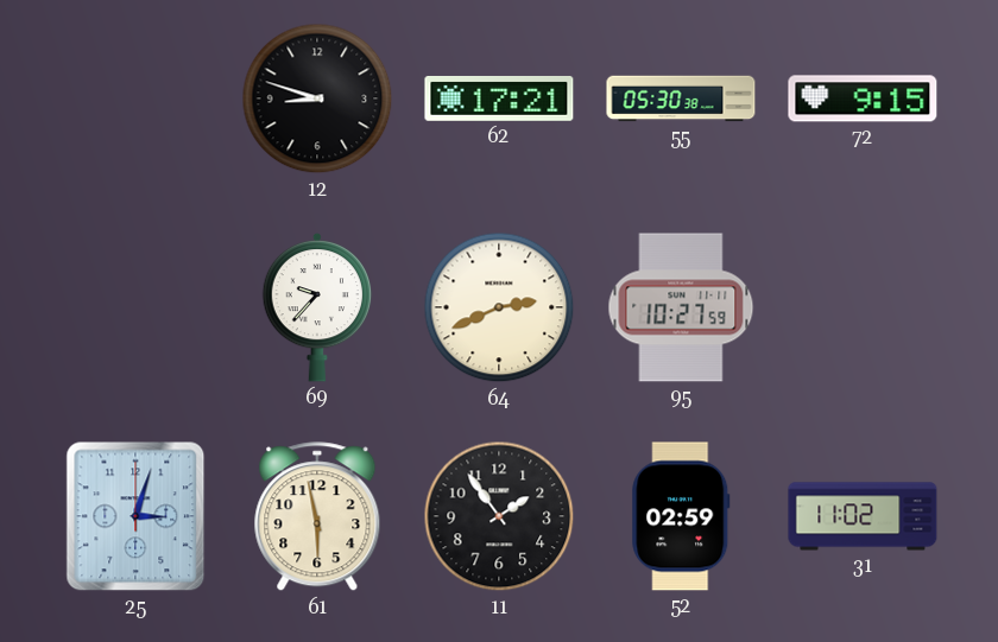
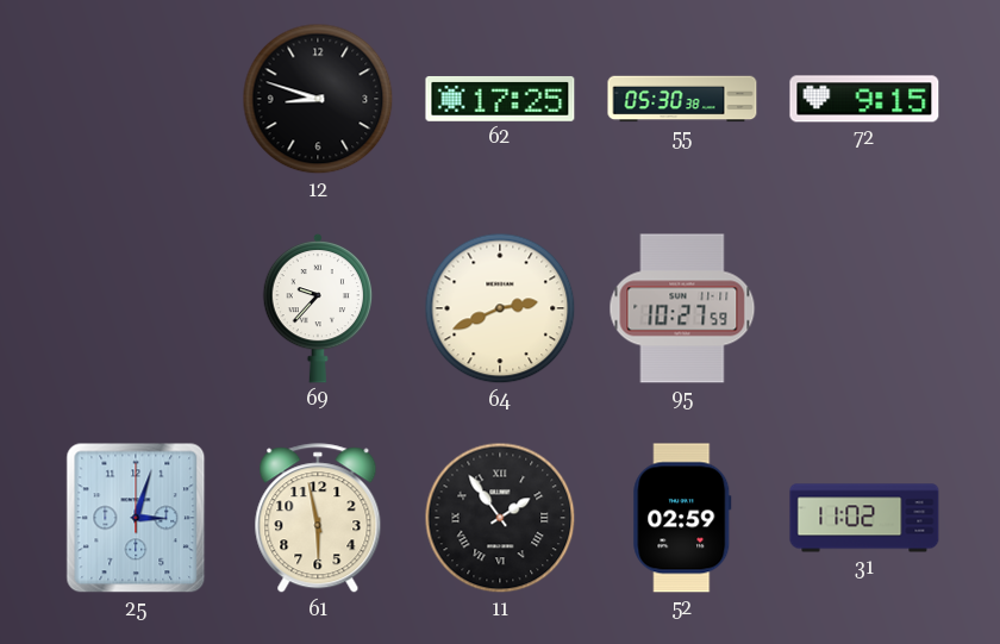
62: 17:21 -> 17:25
11 numerals: Arabic -> Roman
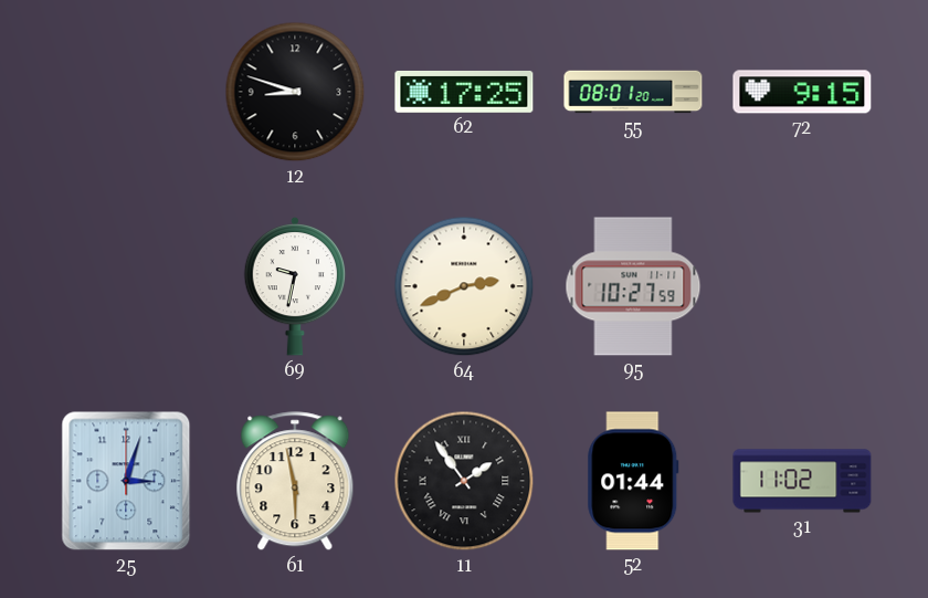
55: 05:30 -> 08:01
69: 9:37 -> 9:32
52: 02:59 -> 01:44
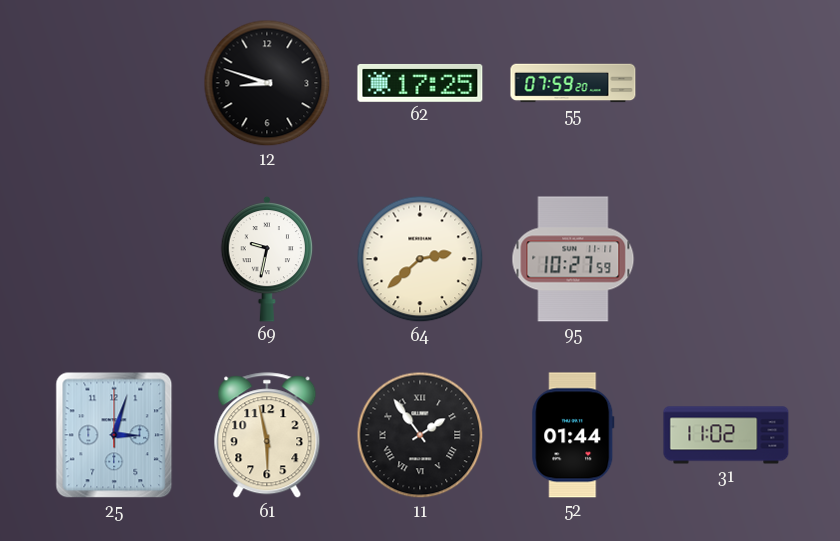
55: 08:01 -> 07:59
72: 9:15 -> none
64: 2:41 -> 2:38
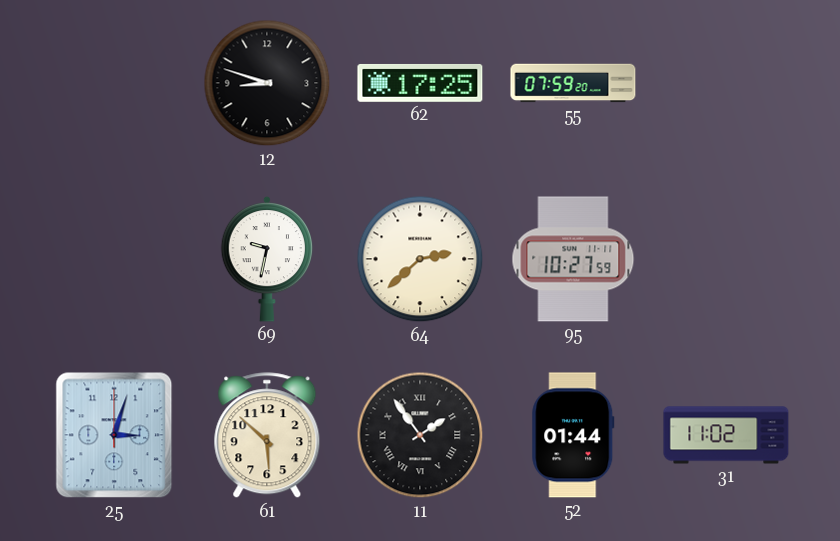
61: 5:58 -> 5:52
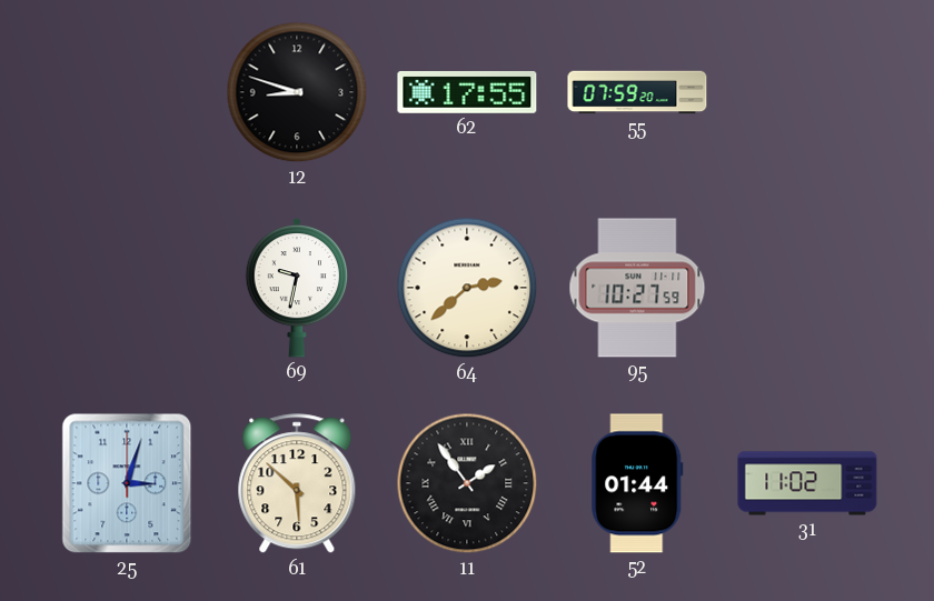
62: 17:25 -> 17:55
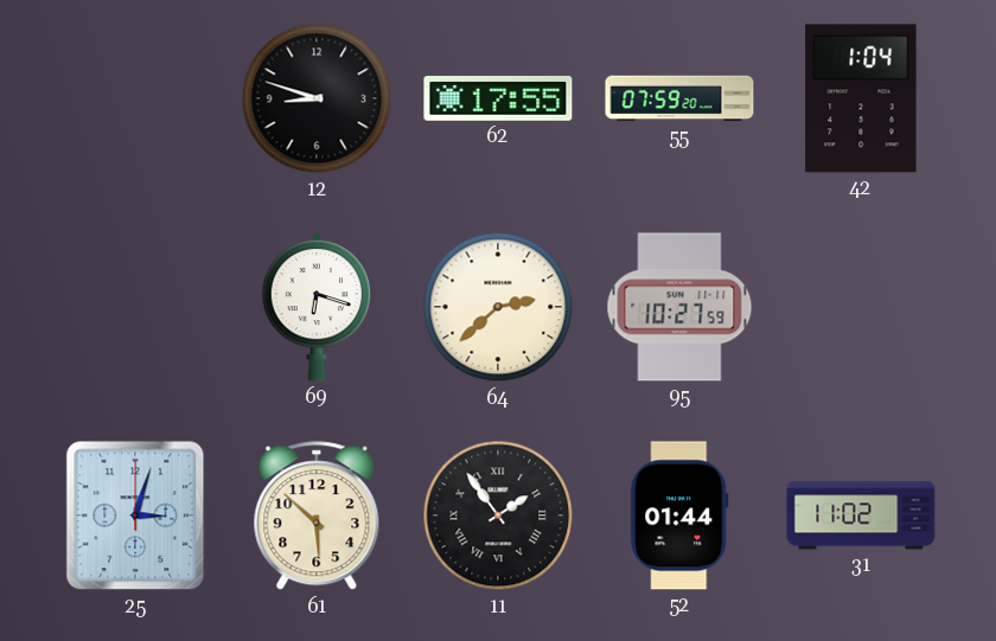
42: none -> 1:04
69: 9:32 -> 6:18
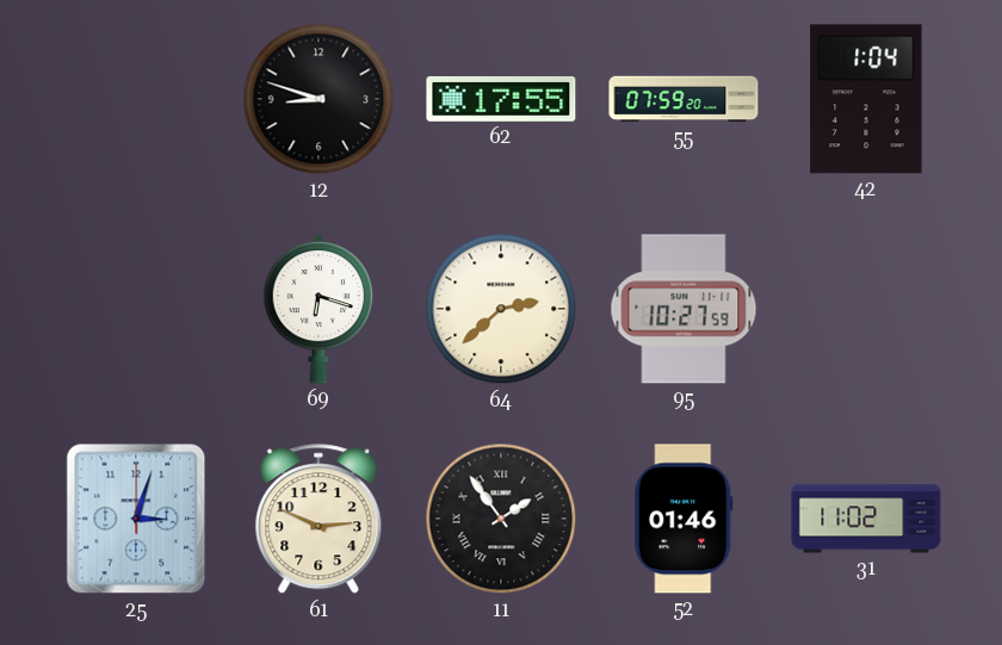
61: 5:52 -> 2:49
52: 01:44 -> 01:46
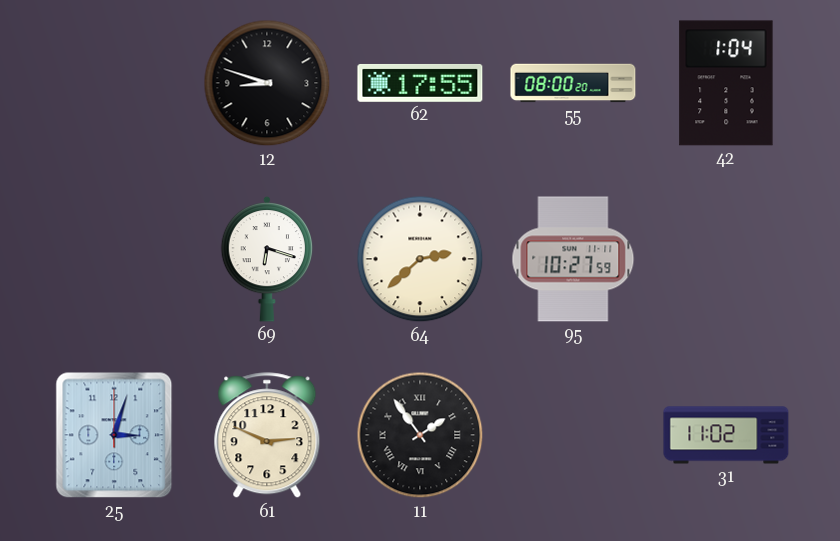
55: 07:59 -> 08:00
52: 01:46 -> none
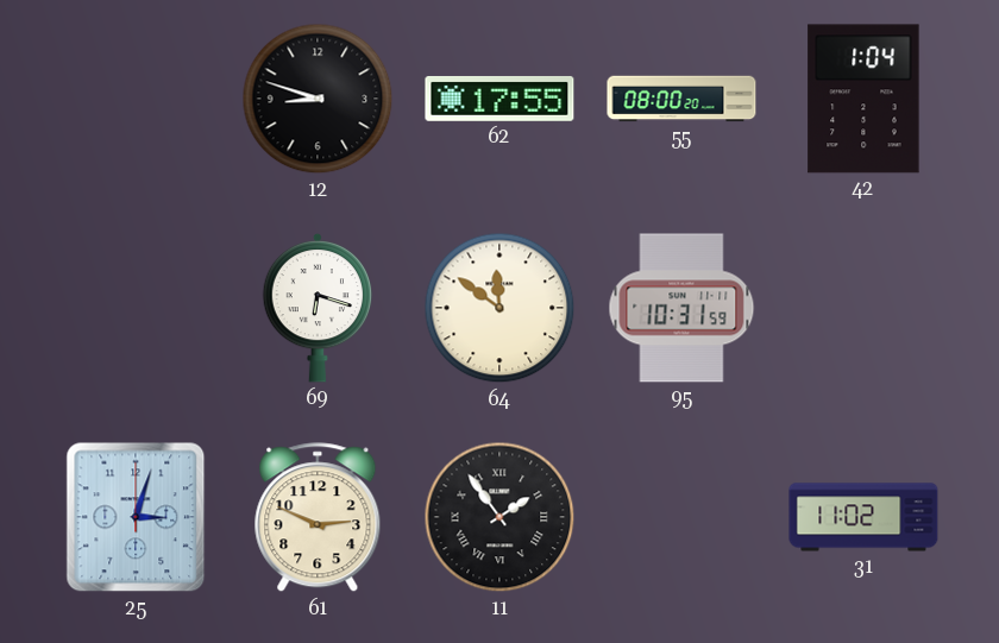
64: 2:38 -> 11:51
95: 10:27 -> 10:31
